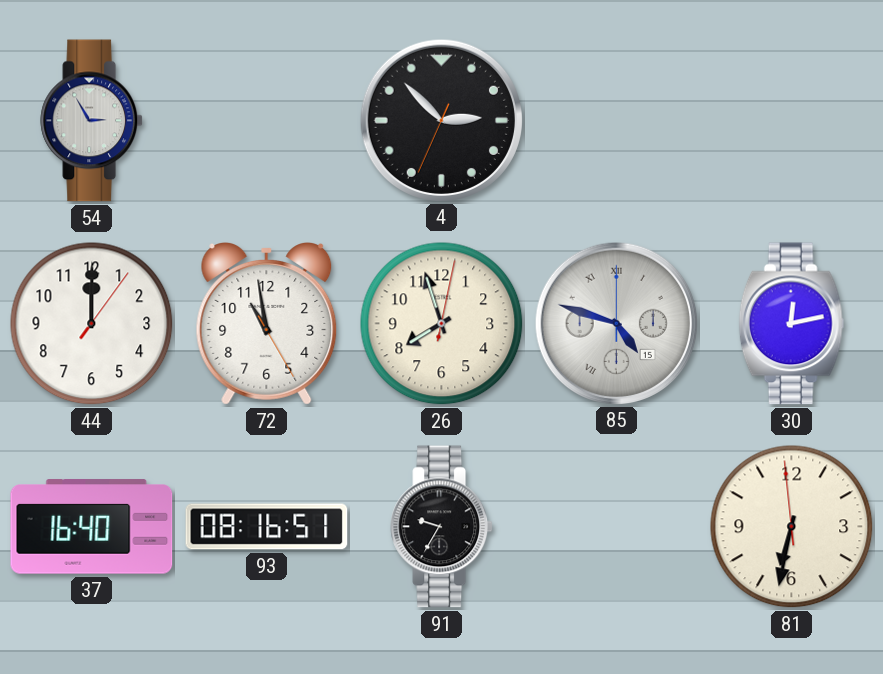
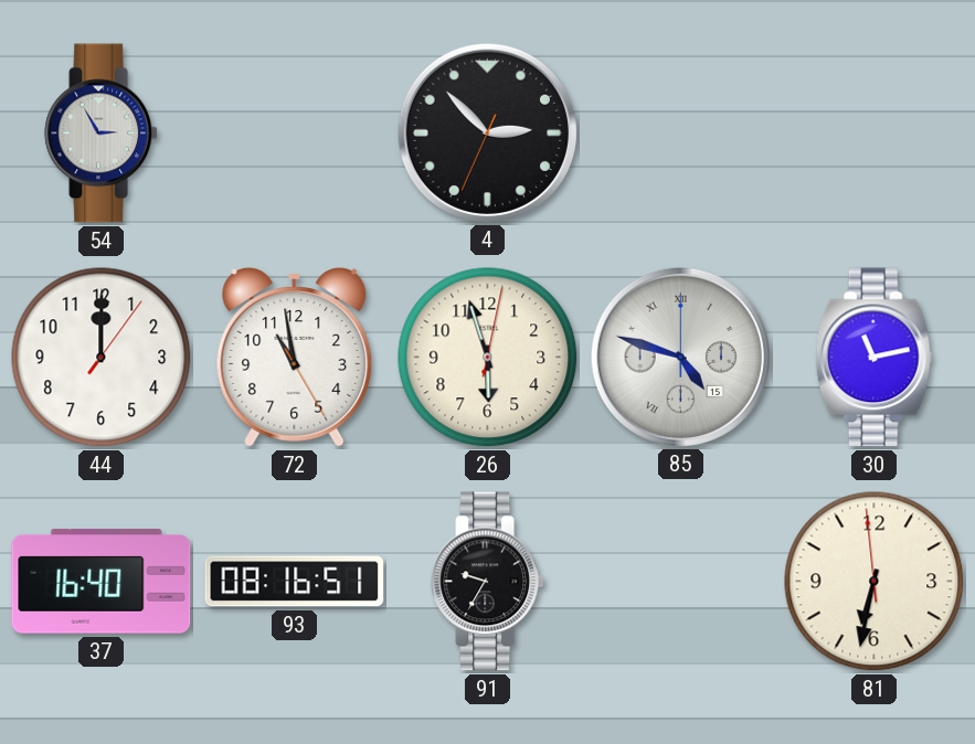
26: 7:57 -> 5:57
30: 12:13 -> 11:13
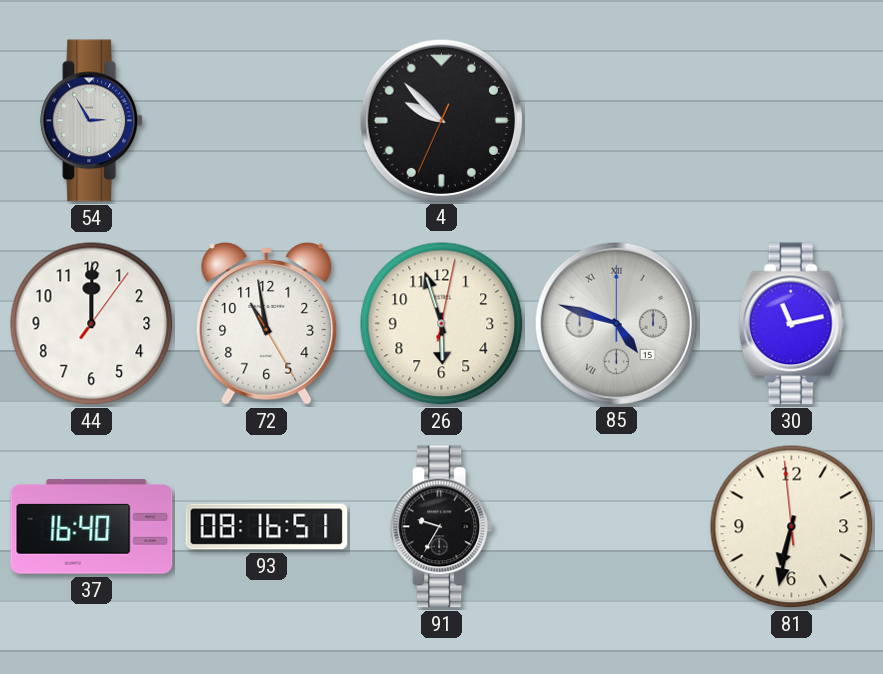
4: 2:52 -> 9:52
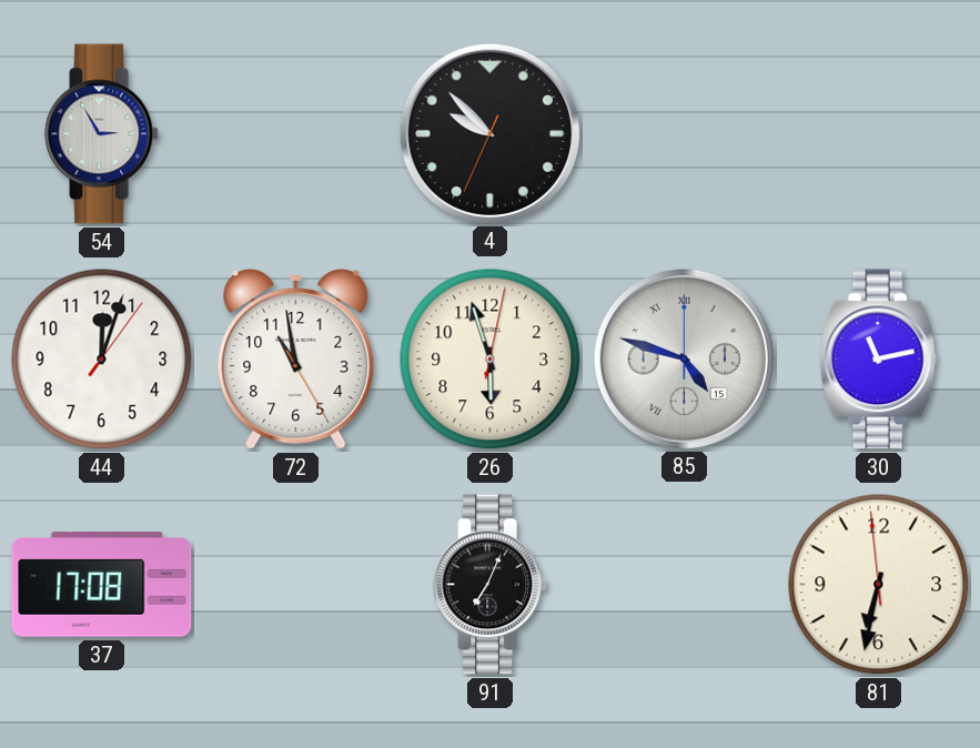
44: 12:00 -> 12:03
37: 16:40 -> 17:08
93: 08:16 -> none
91: 9:35 -> 7:04
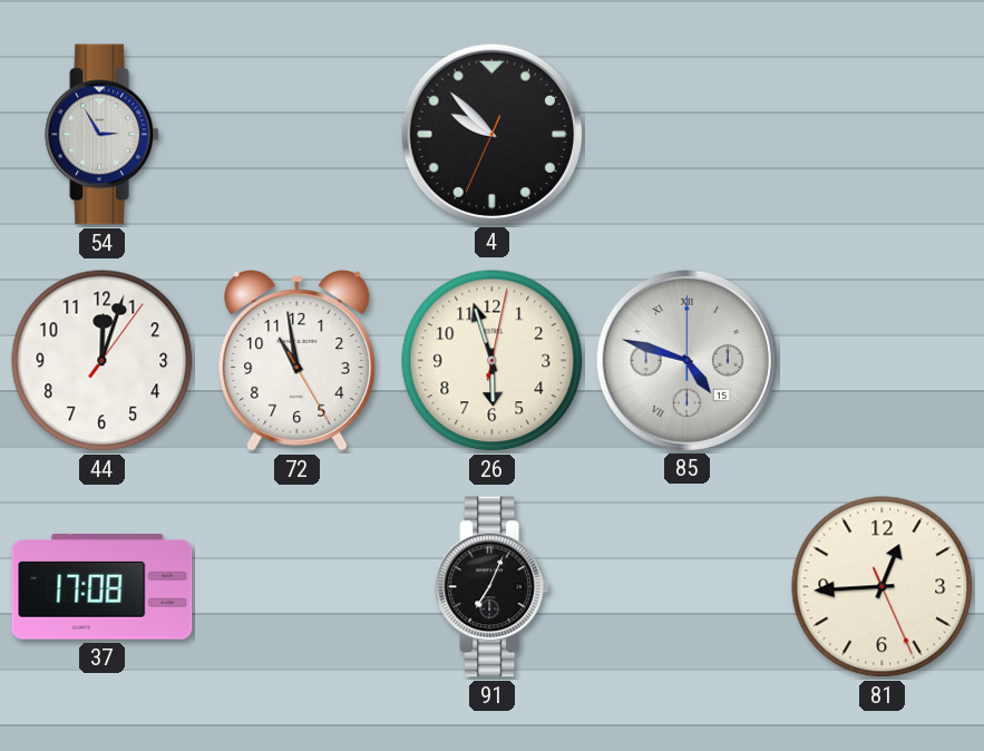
30: 11:13 -> none
81: 6:31 -> 12:44
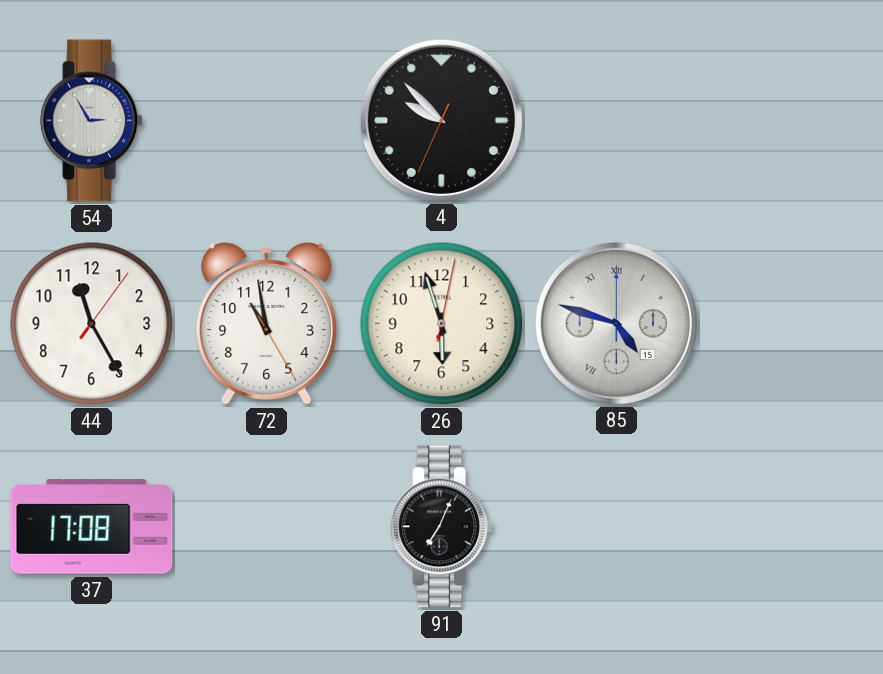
44: 12:03 -> 11:25
81: 12:44 -> none
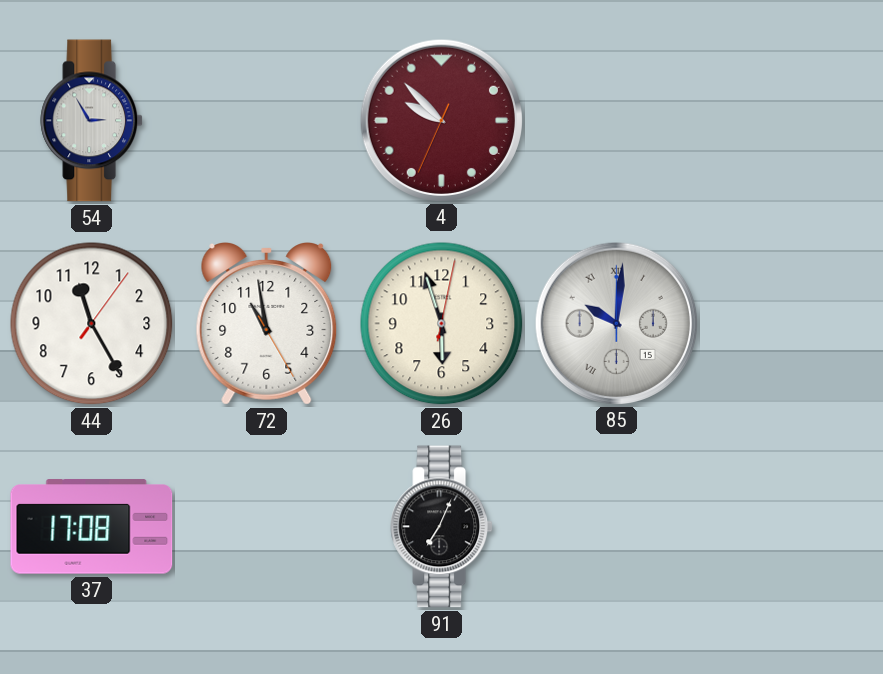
4 dial: black -> burgundy
85: 4:48 -> 10:01
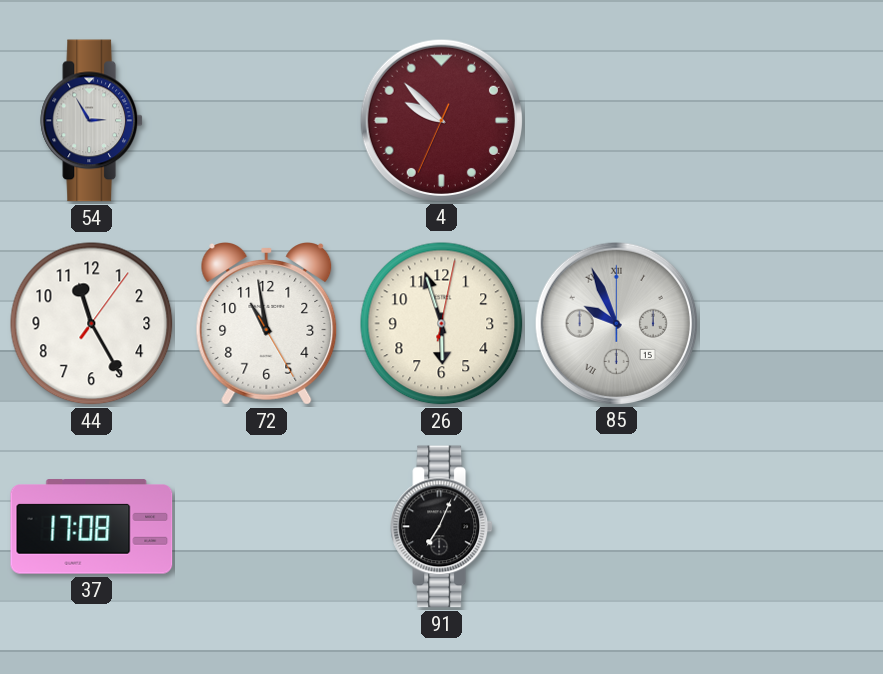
85: 10:01 -> 9:56
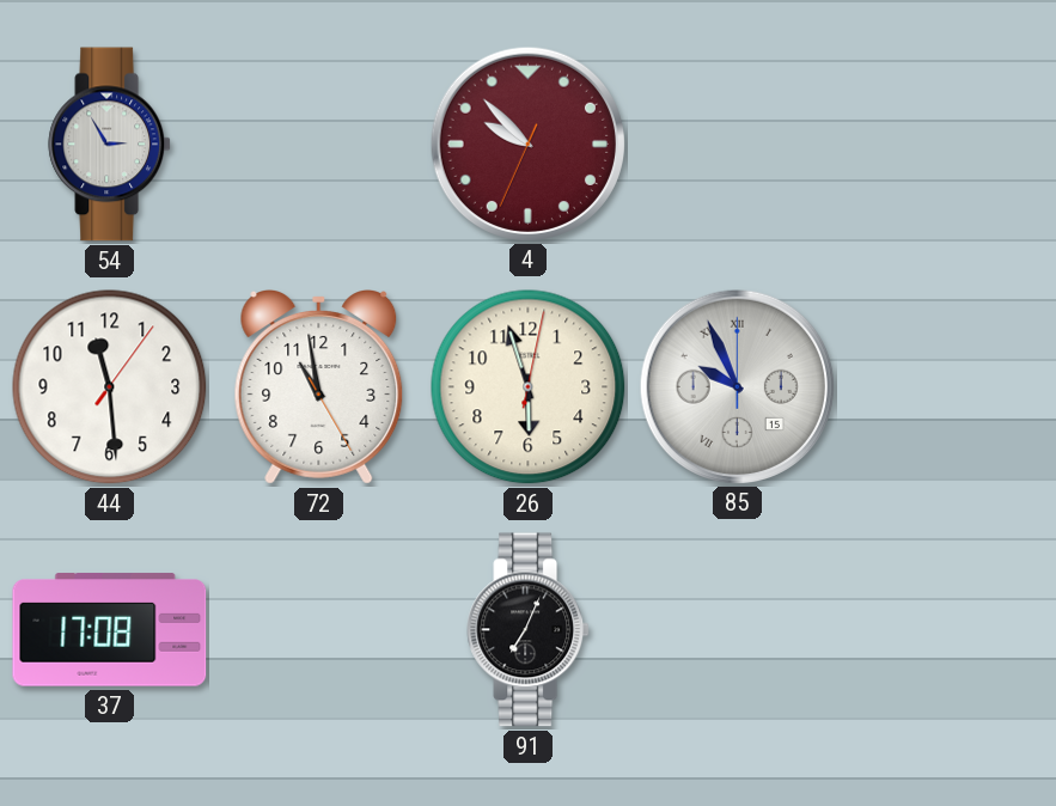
44: 11:25 -> 11:29
